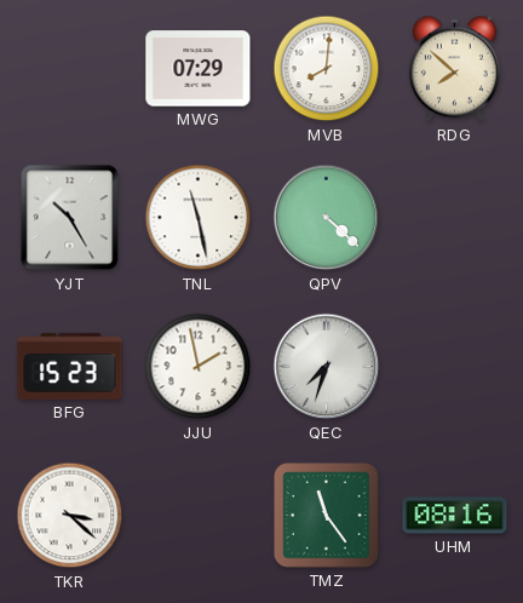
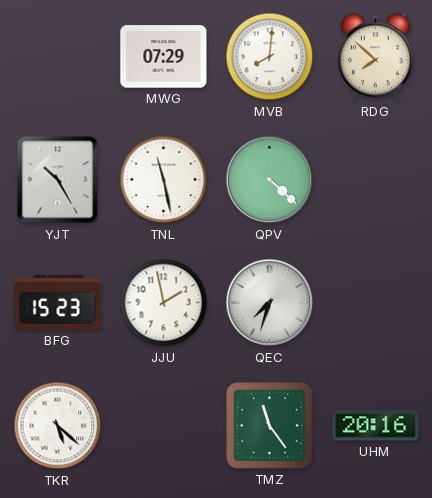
TKR: 3:22 -> 5:22
UHM: 08:16 -> 20:16
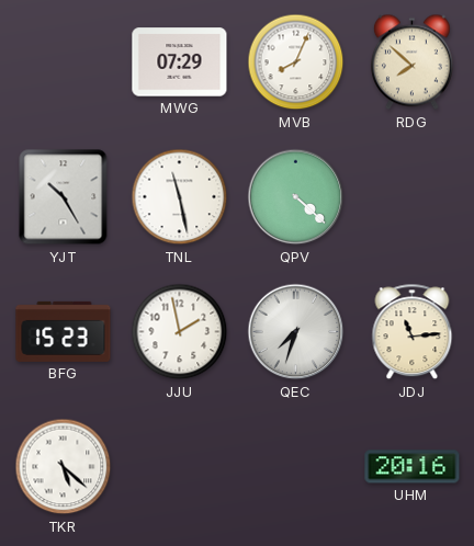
MVB: 8:01 -> 8:04
JDJ: none -> 11:14
TMZ: 11:24 -> none
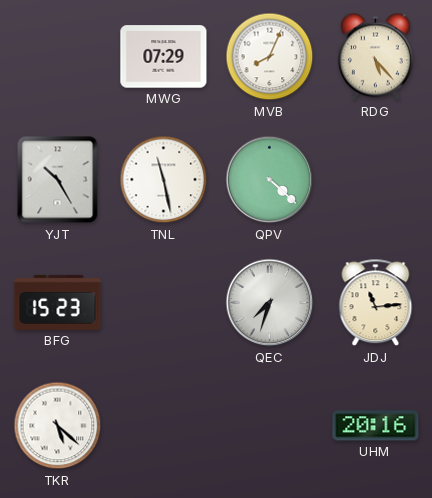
RDG: 7:52 -> 5:23
JJU: 1:58 -> none
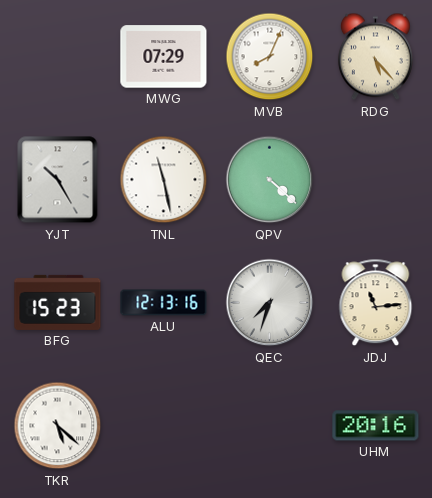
ALU: none -> 12:13
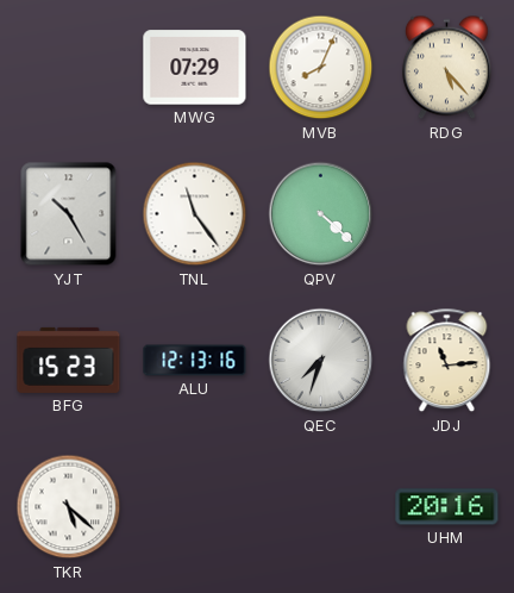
TNL: 11:28 -> 11:24
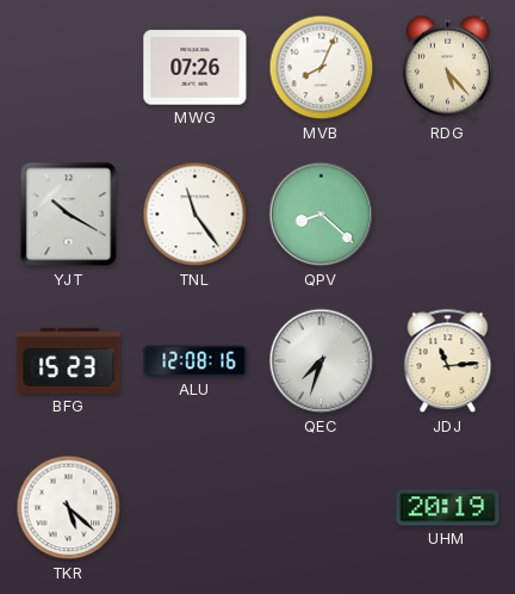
MWG: 07:29 -> 07:26
YJT: 10:25 -> 10:20
QPV: 4:22 -> 8:22
ALU: 12:13 -> 12:08
UHM: 20:16 -> 20:19
